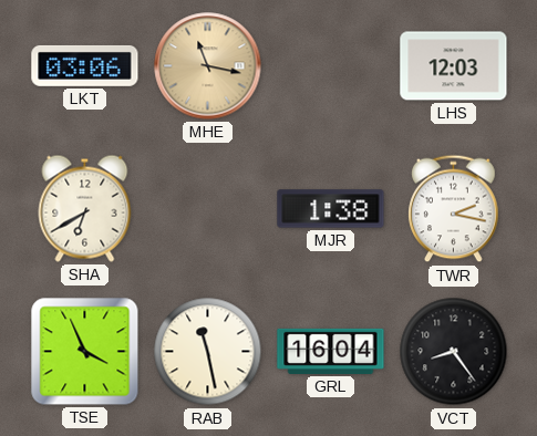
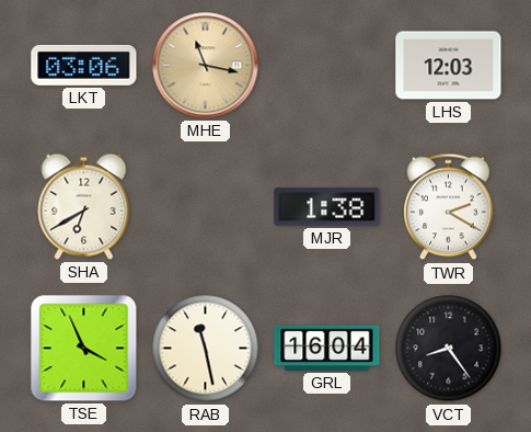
TWR: 2:17 -> 2:20
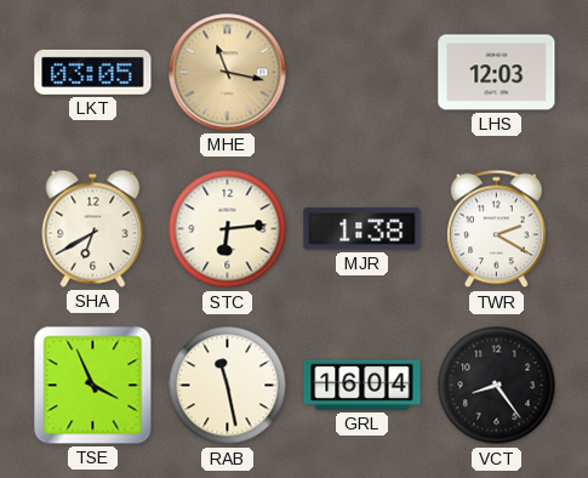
LKT: 03:06 -> 03:05
STC: none -> 6:14
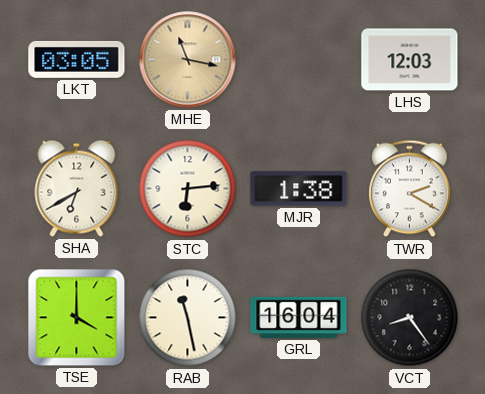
TSE: 3:56 -> 4:00
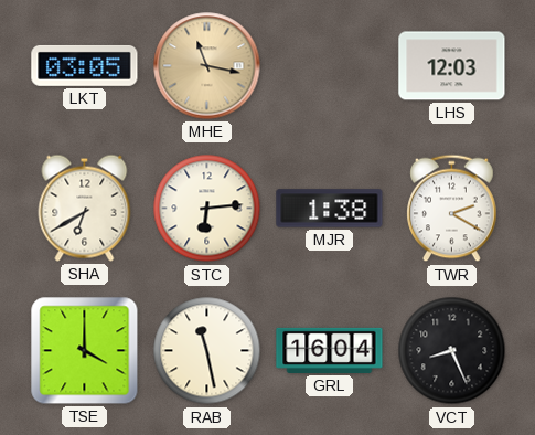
VCT: 8:24 -> 8:26
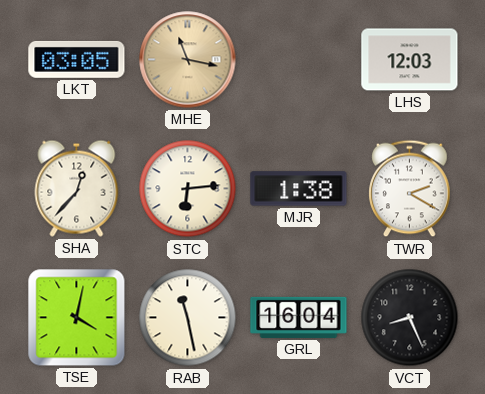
SHA: 6:40 -> 12:37
TSE: 4:00 -> 4:02
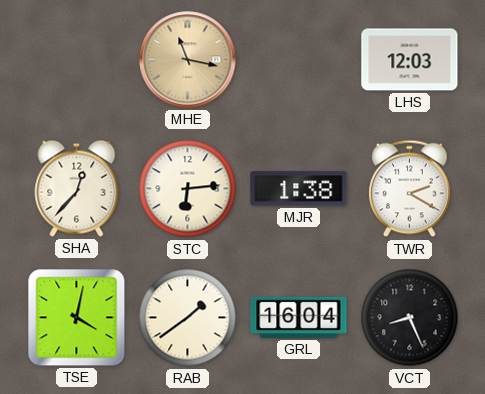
LKT: 03:05 -> none
RAB: 11:28 -> 1:39
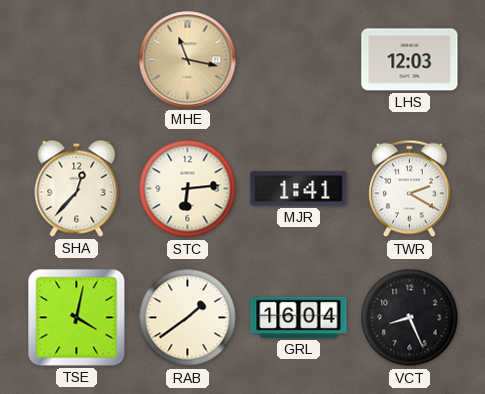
MJR: 1:38 -> 1:41
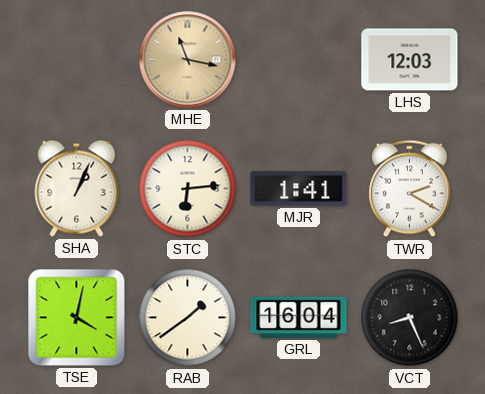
SHA: 12:37 -> 1:04
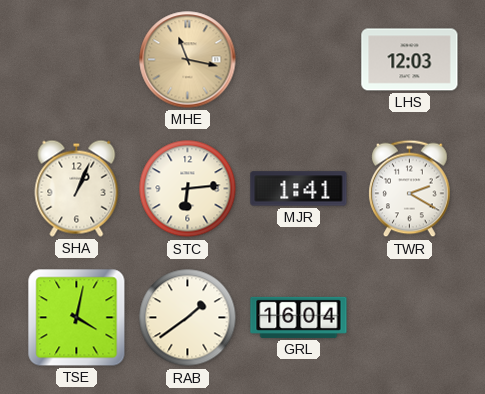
VCT: 8:26 -> none
